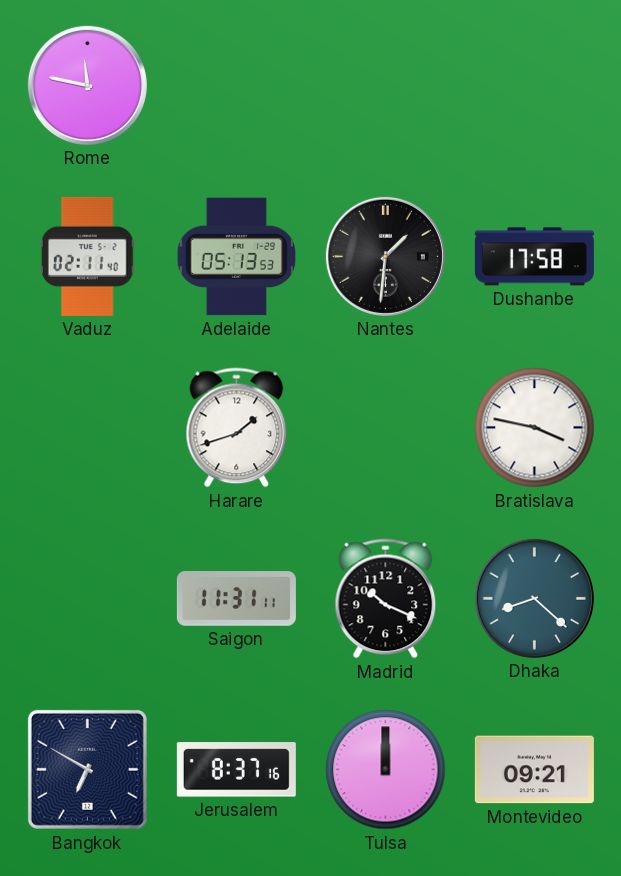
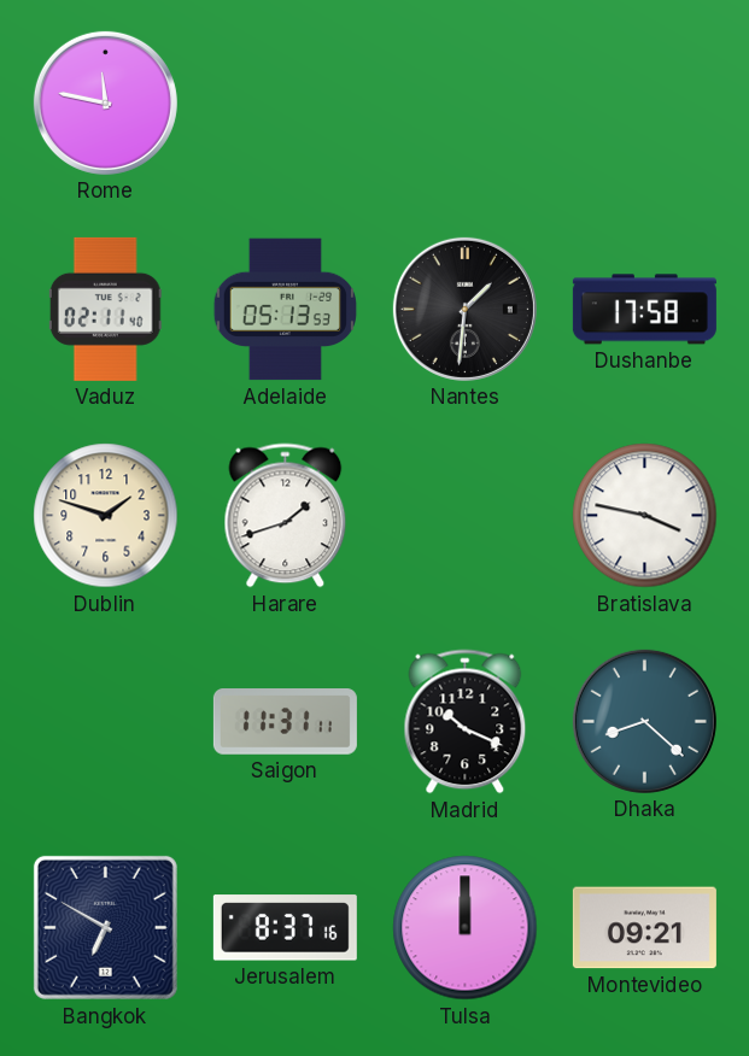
Dublin: none -> 1:48
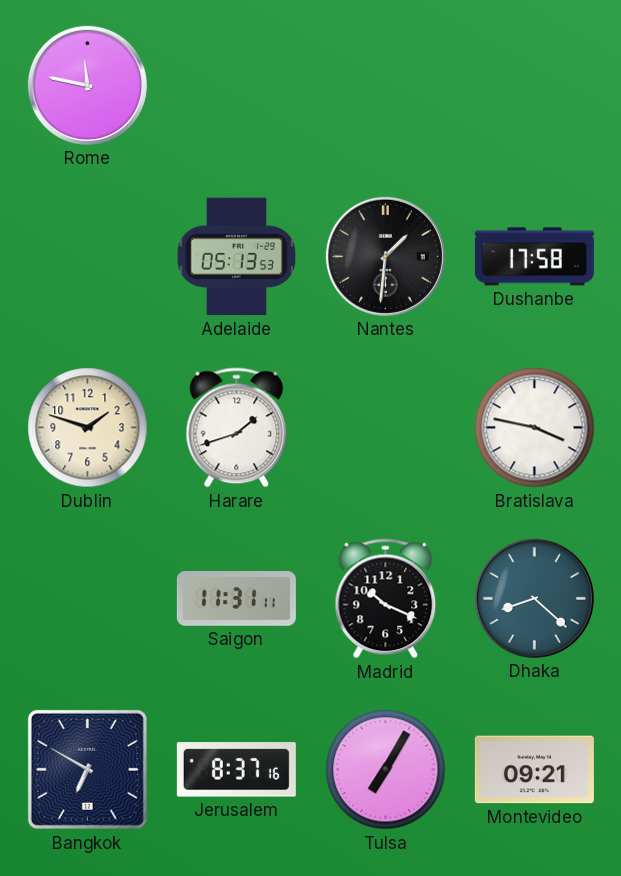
Vaduz: 02:11 -> none
Tulsa: 12:00 -> 7:05
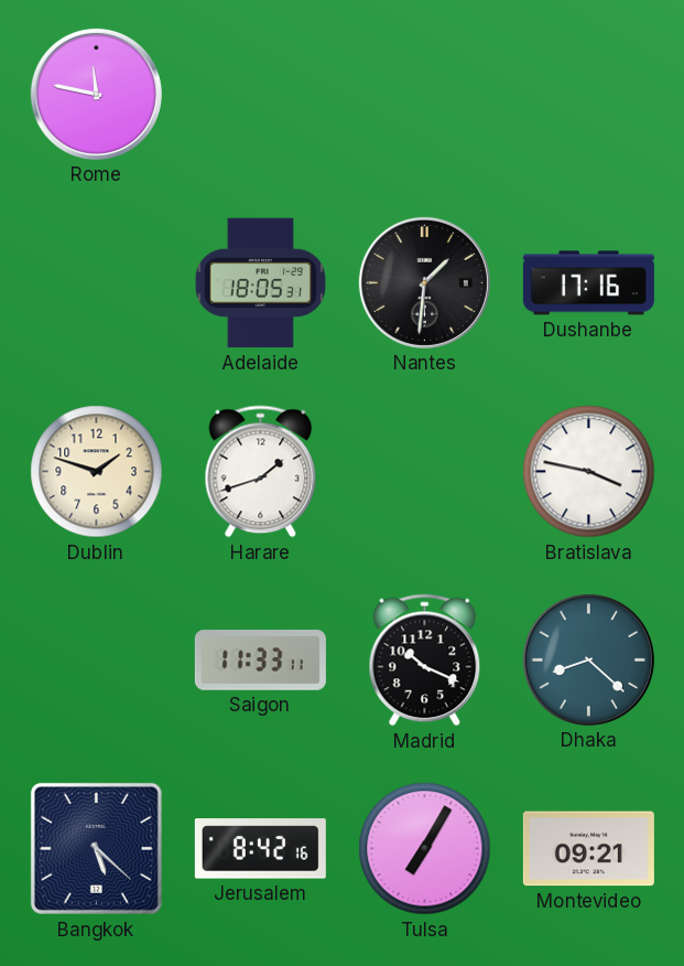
Adelaide: 05:13 -> 18:05
Dushanbe: 17:58 -> 17:16
Saigon: 11:31 -> 11:33
Bangkok: 6:50 -> 5:22
Jerusalem: 8:37 -> 8:42
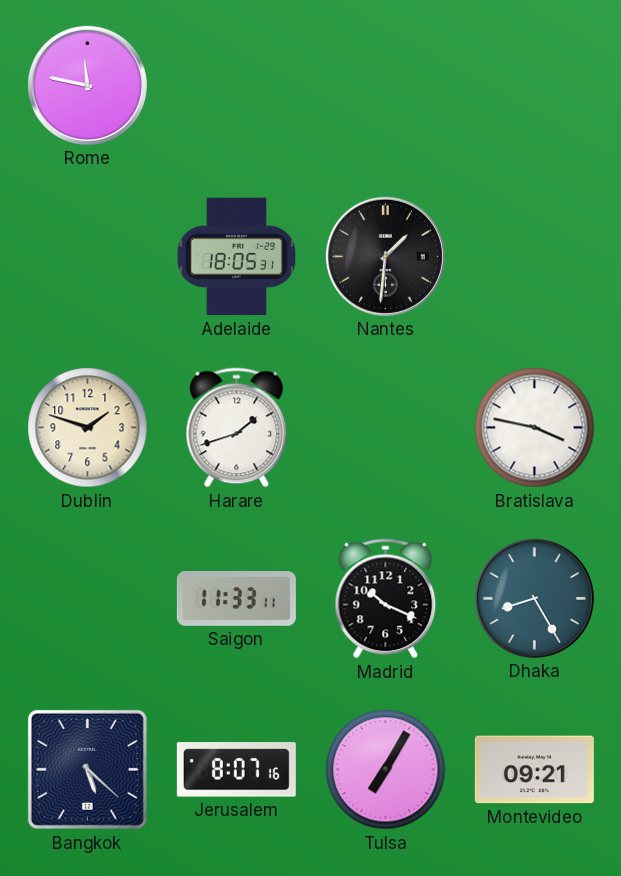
Dushanbe: 17:16 -> none
Dhaka: 8:22 -> 8:25
Jerusalem: 8:42 -> 8:07
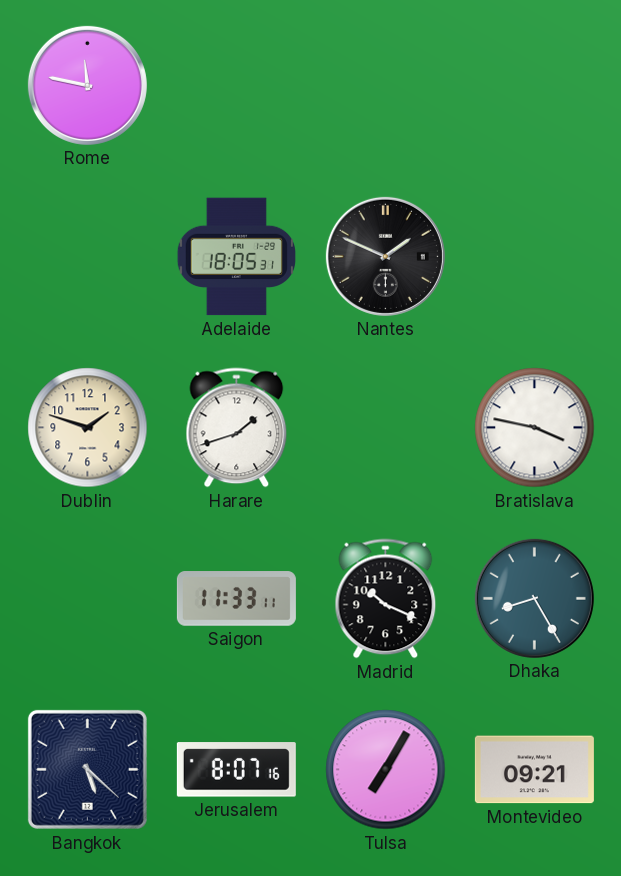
Nantes: 1:31 -> 1:49
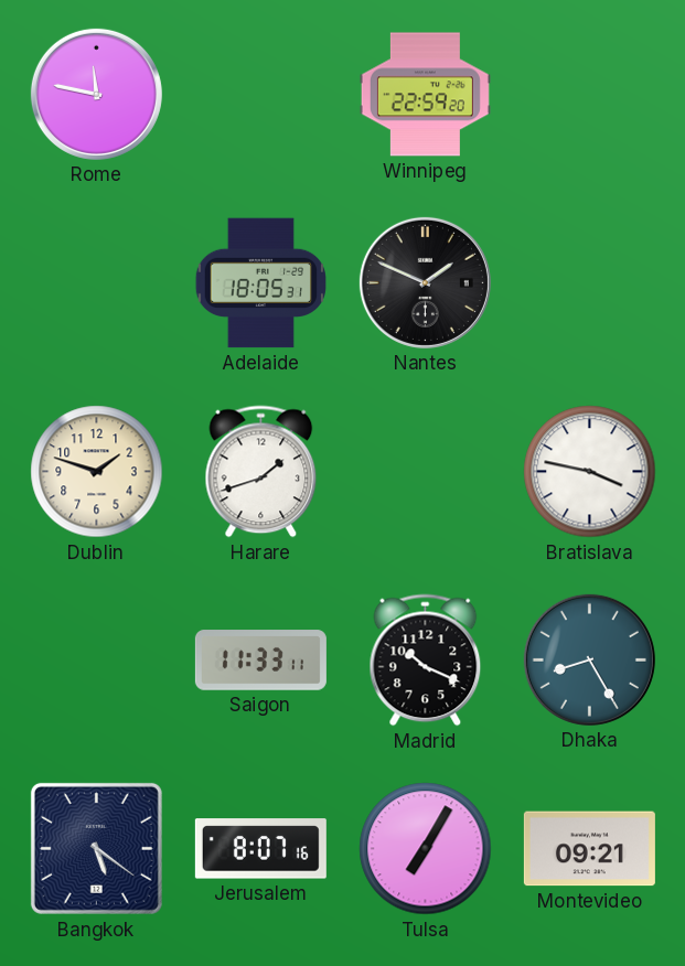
Winnipeg: none -> 22:59
Bangkok: 5:22 -> 5:21
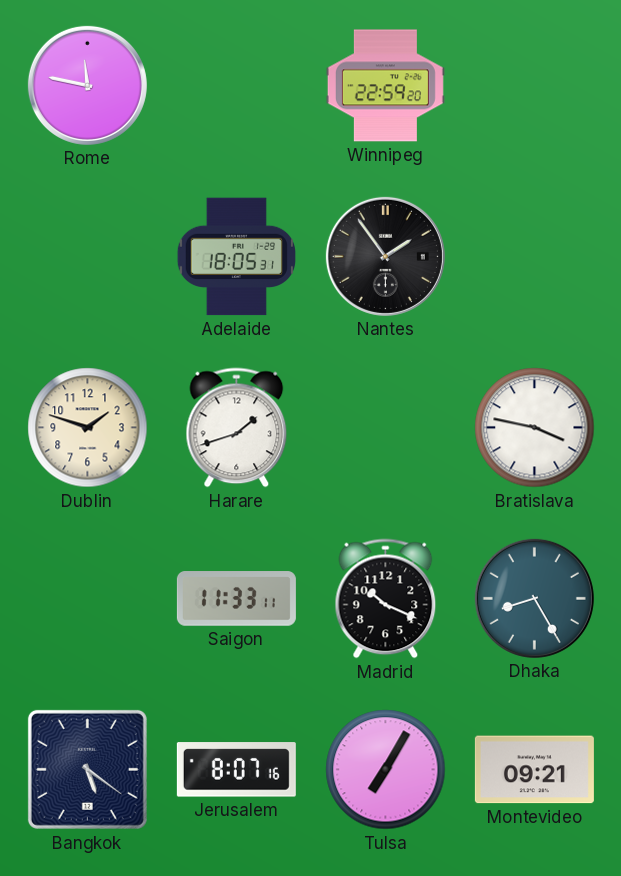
Nantes: 1:49 -> 1:54
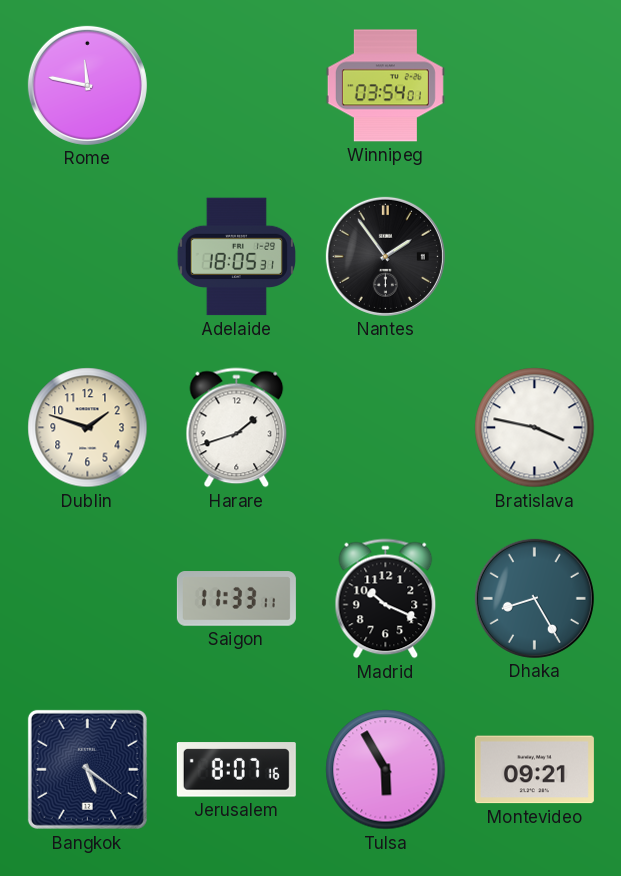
Winnipeg: 22:59 -> 03:54
Tulsa: 7:05 -> 5:55
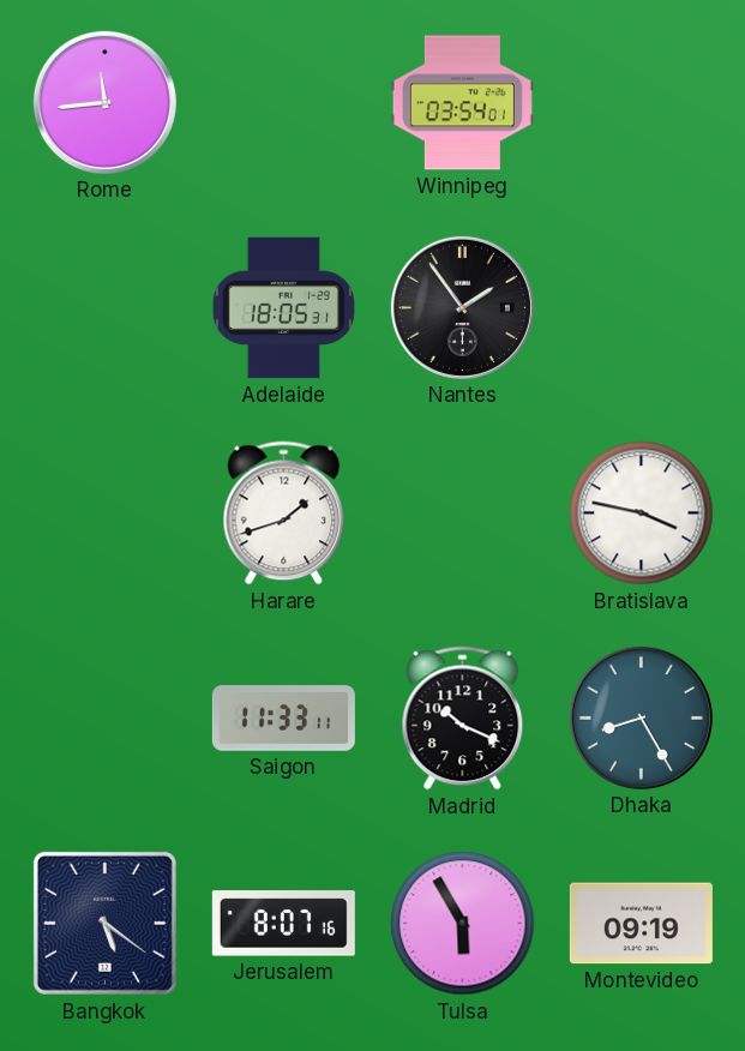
Rome: 11:47 -> 11:44
Dublin: 1:48 -> none
Montevideo: 09:21 -> 09:19
